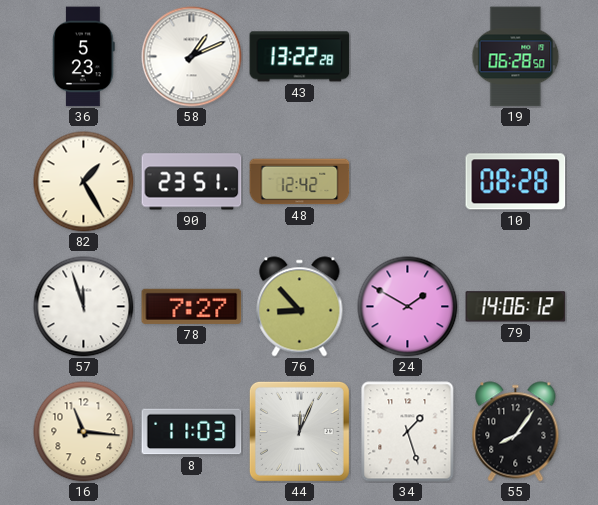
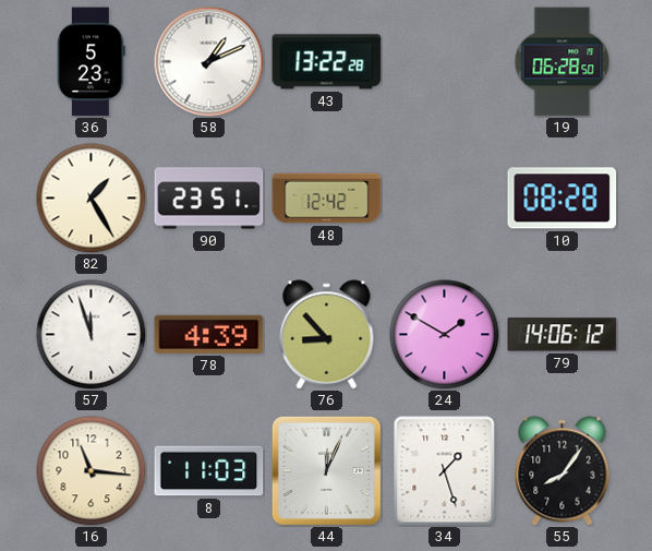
78: 7:27 -> 4:39
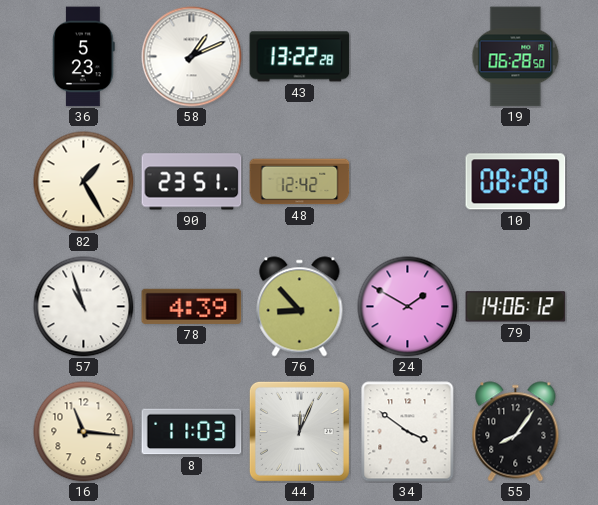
57: 11:57 -> 10:57
34: 1:27 -> 3:51
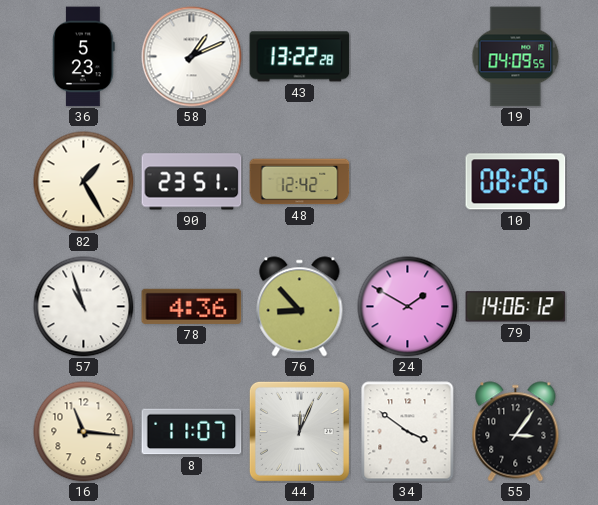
19: 06:28 -> 04:09
10: 08:28 -> 08:26
78: 4:39 -> 4:36
8: 11:03 -> 11:07
55: 8:06 -> 3:06
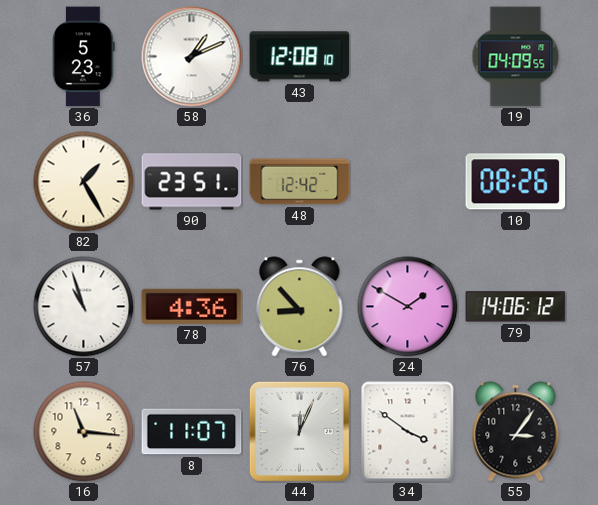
43: 13:22 -> 12:08
